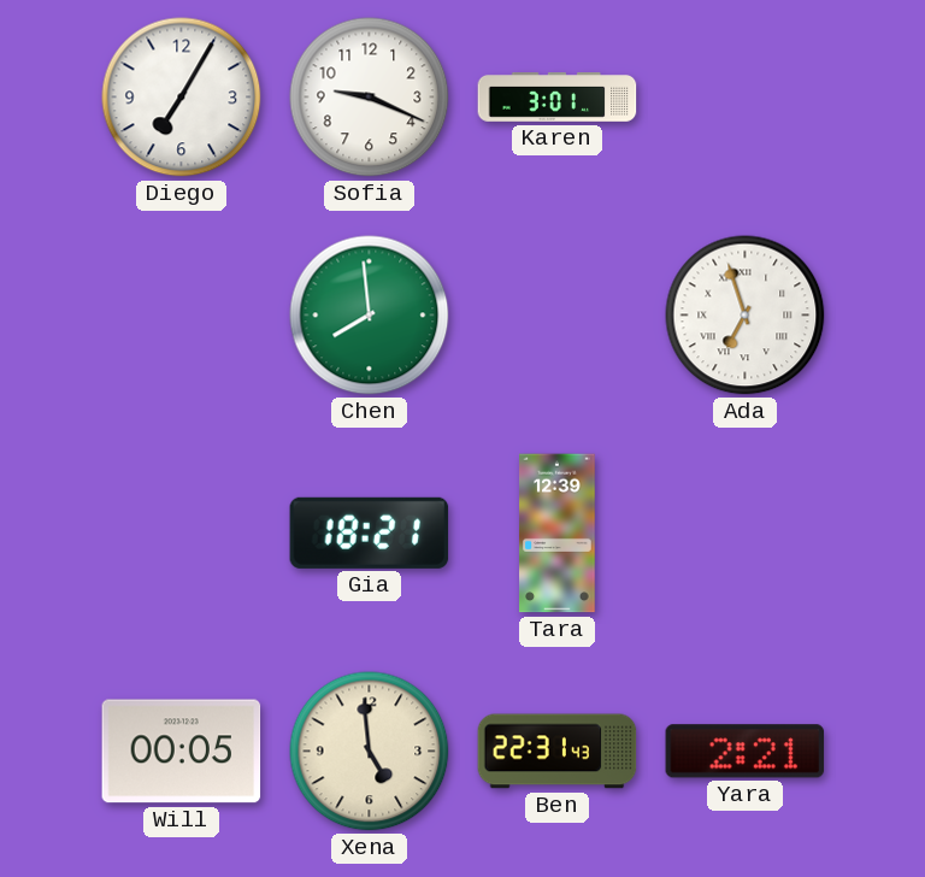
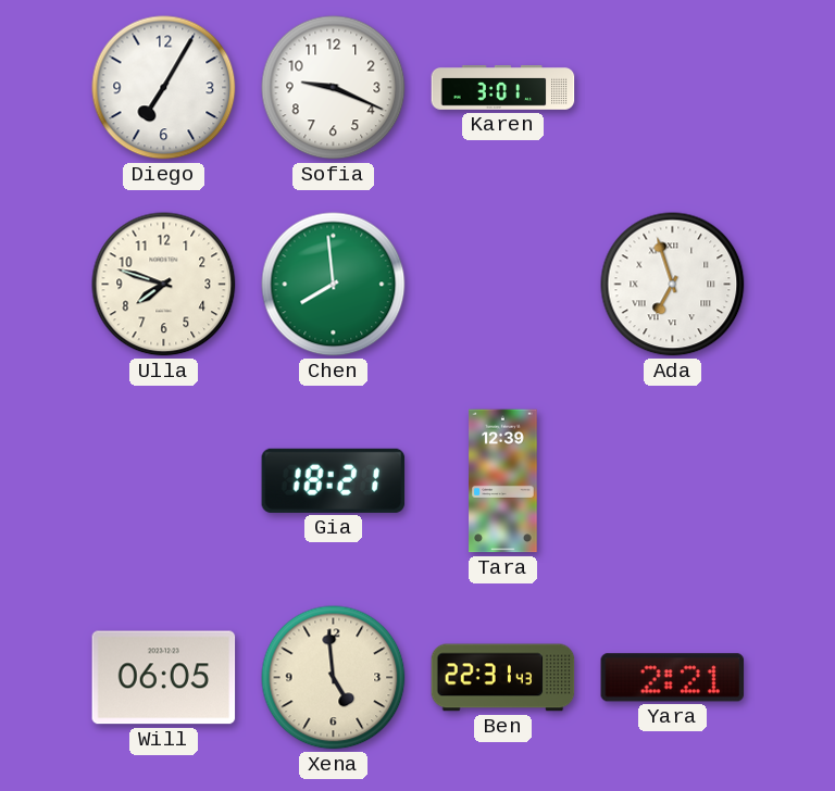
Ulla: none -> 7:48
Will: 00:05 -> 06:05
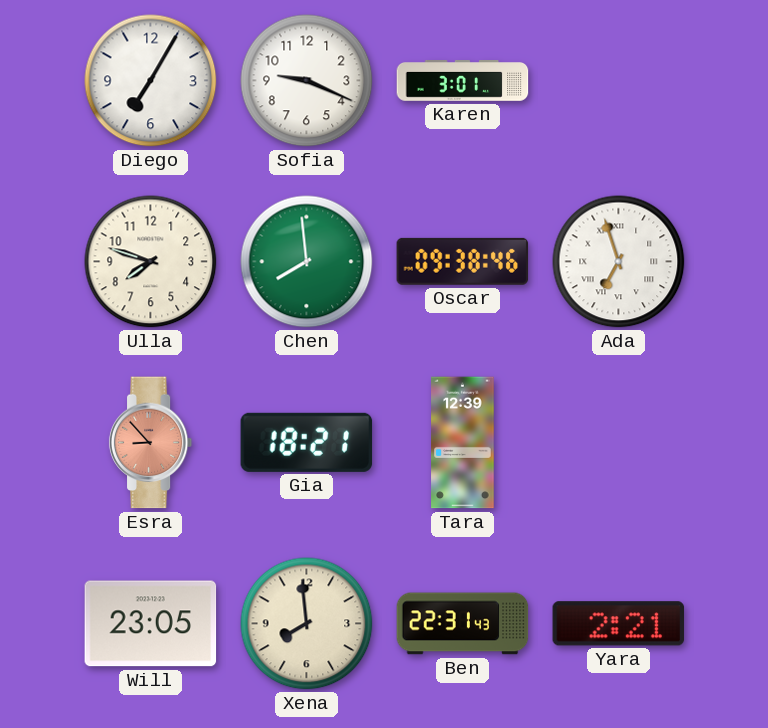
Oscar: none -> 09:38
Esra: none -> 8:53
Will: 06:05 -> 23:05
Xena: 4:59 -> 7:59
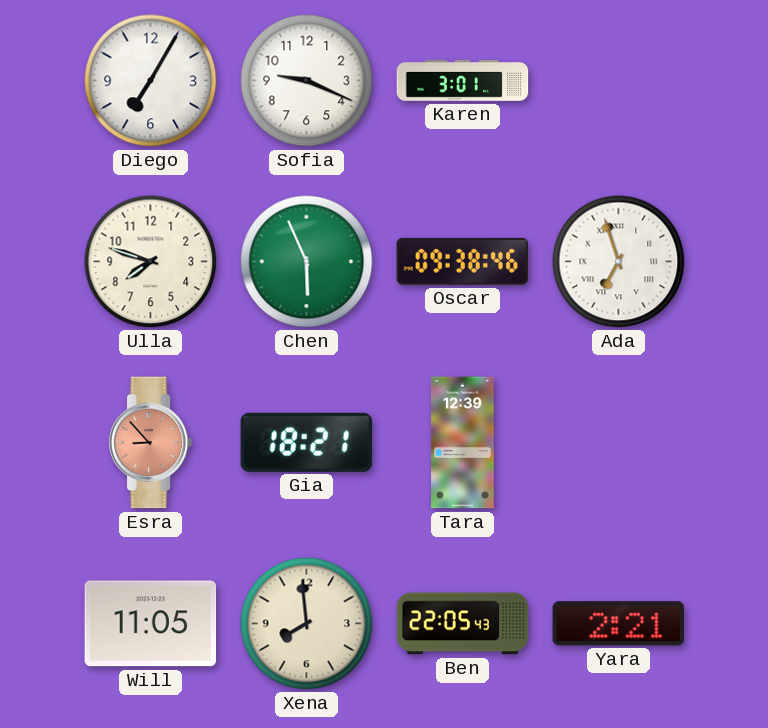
Chen: 7:59 -> 5:56
Will: 23:05 -> 11:05
Ben: 22:31 -> 22:05
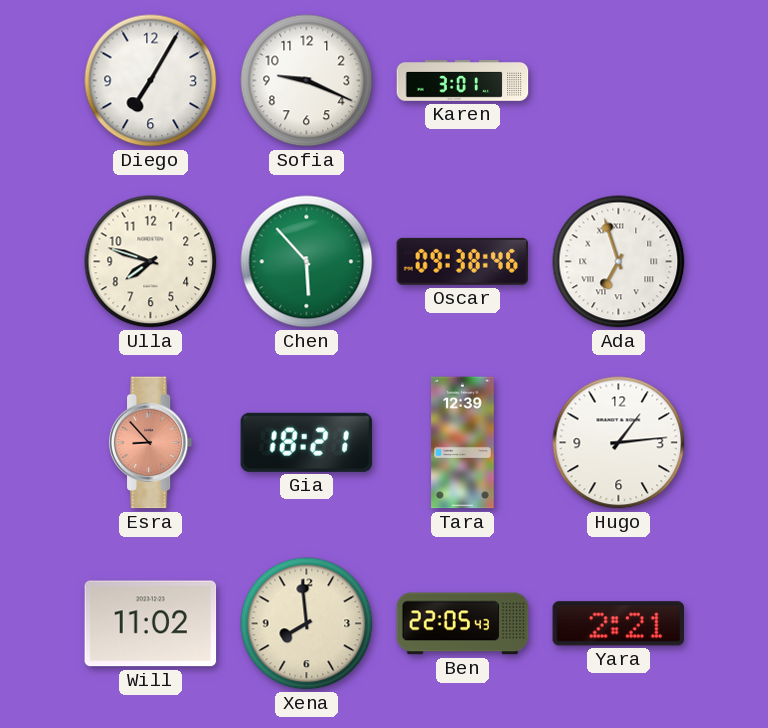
Chen: 5:56 -> 5:53
Hugo: none -> 1:14
Will: 11:05 -> 11:02
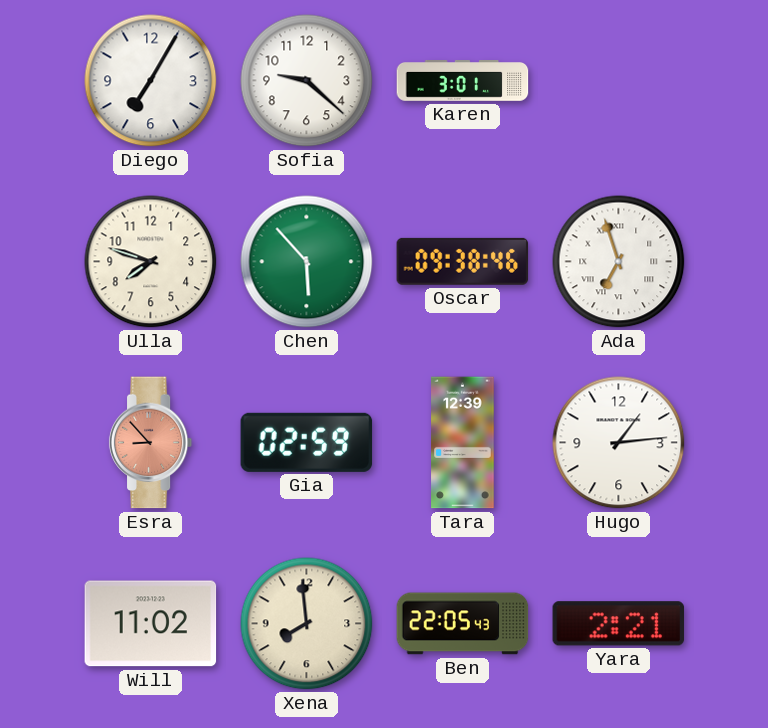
Sofia: 9:19 -> 9:22
Gia: 18:21 -> 02:59
